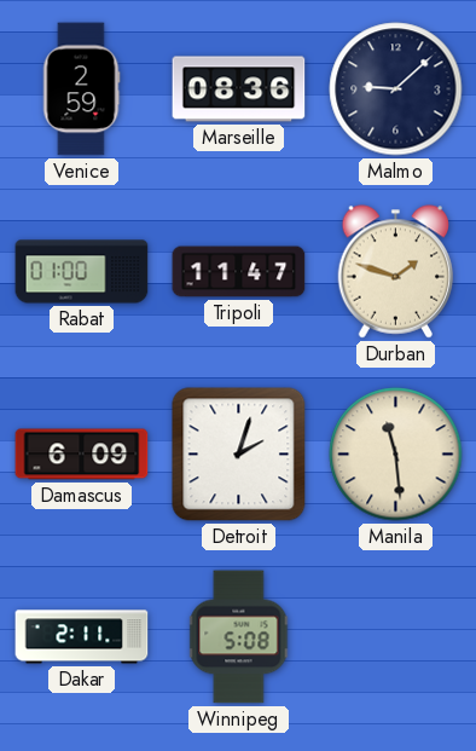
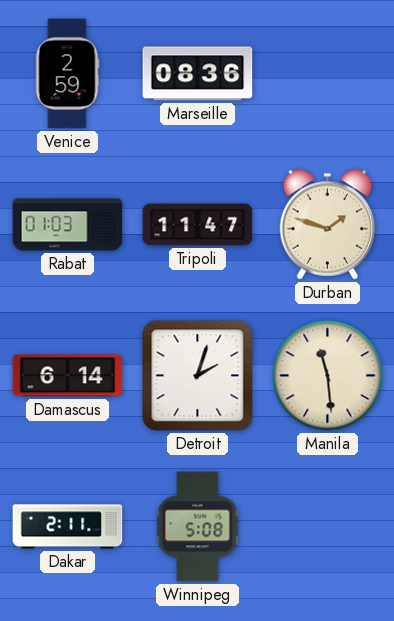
Malmo: 9:08 -> none
Rabat: 01:00 -> 01:03
Damascus: 6:09 -> 6:14
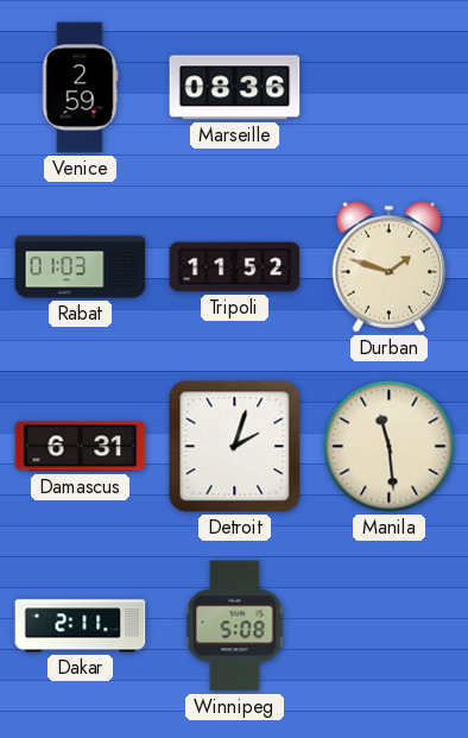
Tripoli: 11:47 -> 11:52
Damascus: 6:14 -> 6:31
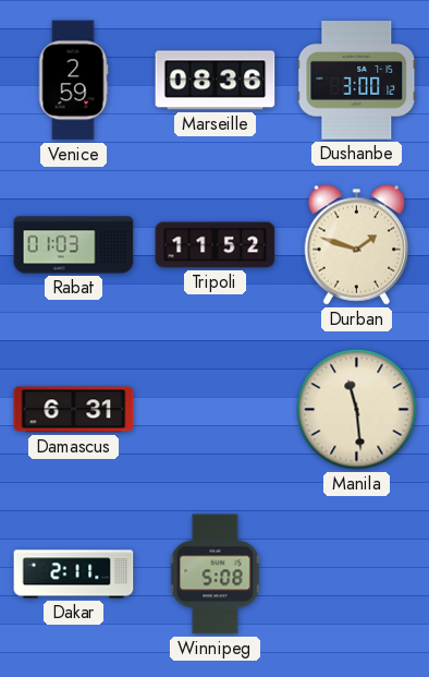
Dushanbe: none -> 3:00
Detroit: 2:03 -> none
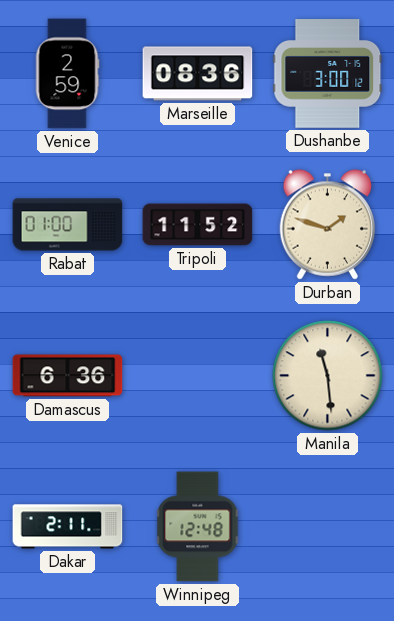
Rabat: 01:03 -> 01:00
Damascus: 6:31 -> 6:36
Winnipeg: 5:08 -> 12:48
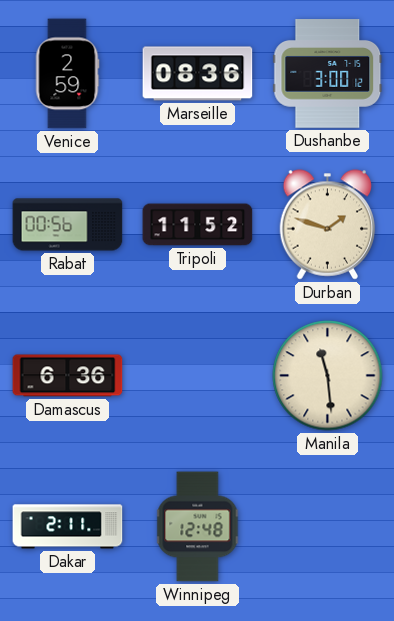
Rabat: 01:00 -> 00:56
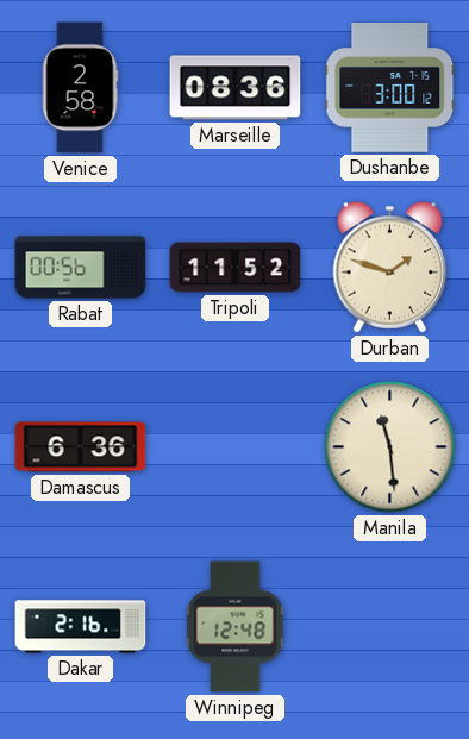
Venice: 2:59 -> 2:58
Dakar: 2:11 -> 2:16
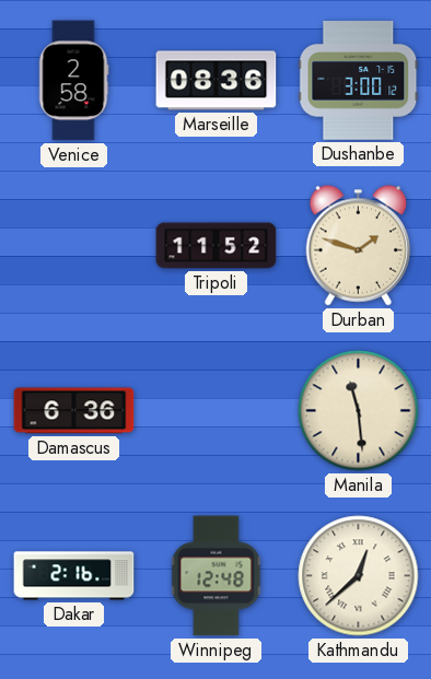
Rabat: 00:56 -> none
Kathmandu: none -> 12:38
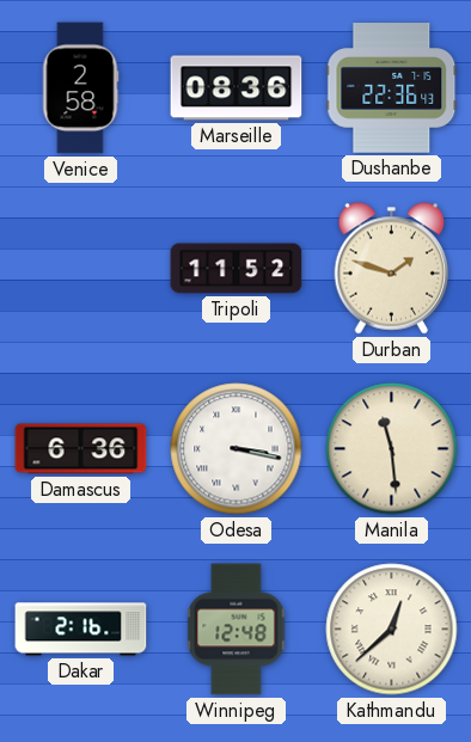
Dushanbe: 3:00 -> 22:36
Odesa: none -> 3:17
